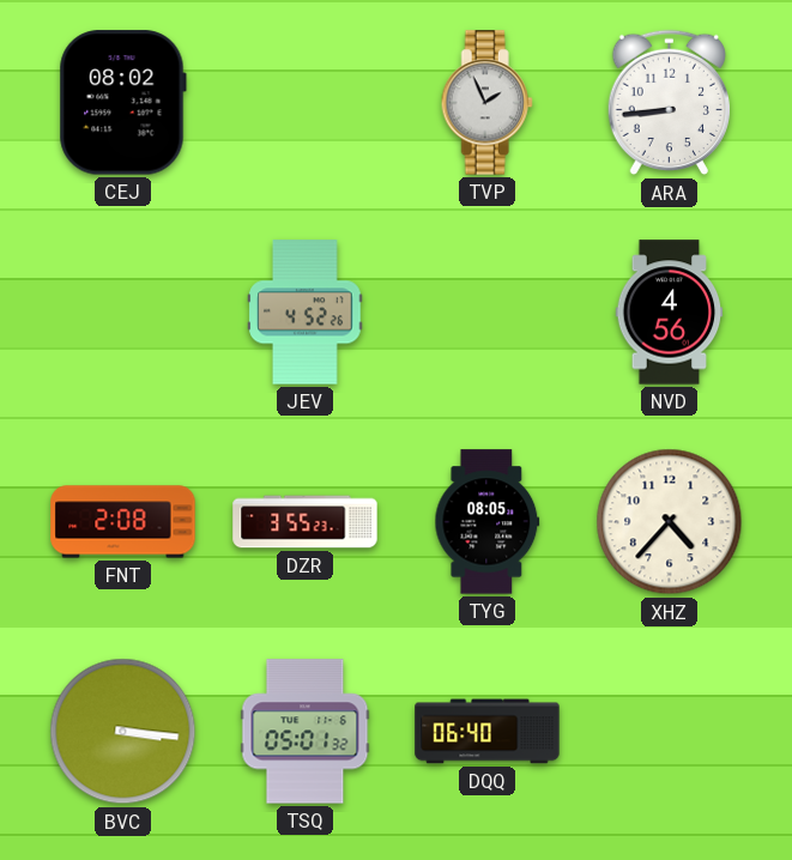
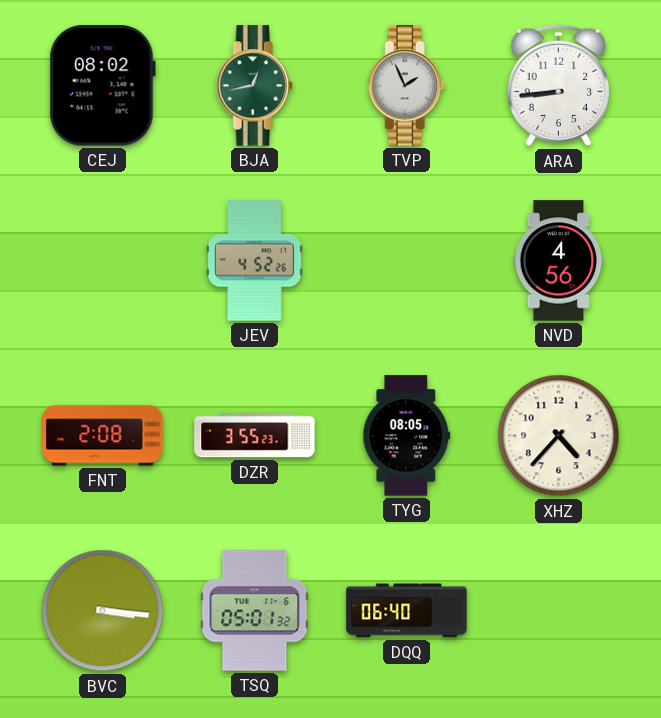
BJA: none -> 12:43
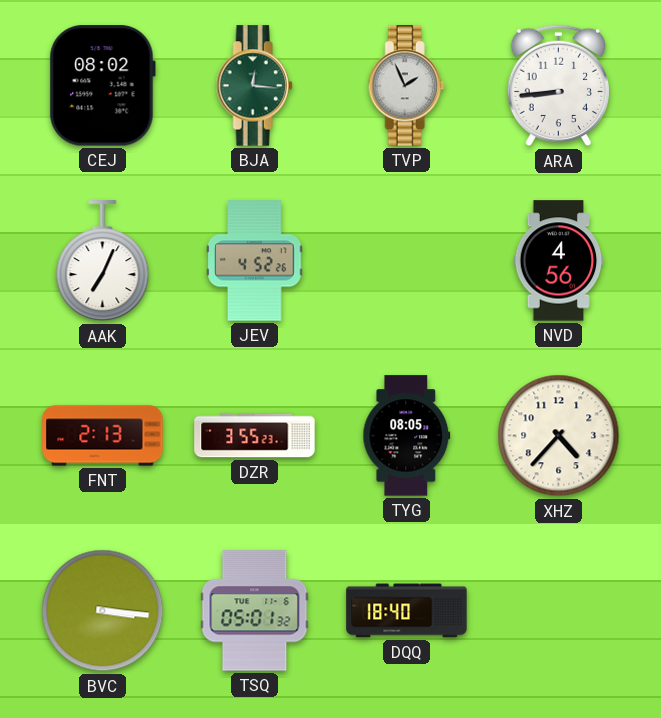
BJA: 12:43 -> 12:16
AAK: none -> 7:04
FNT: 2:08 -> 2:13
DQQ: 06:40 -> 18:40
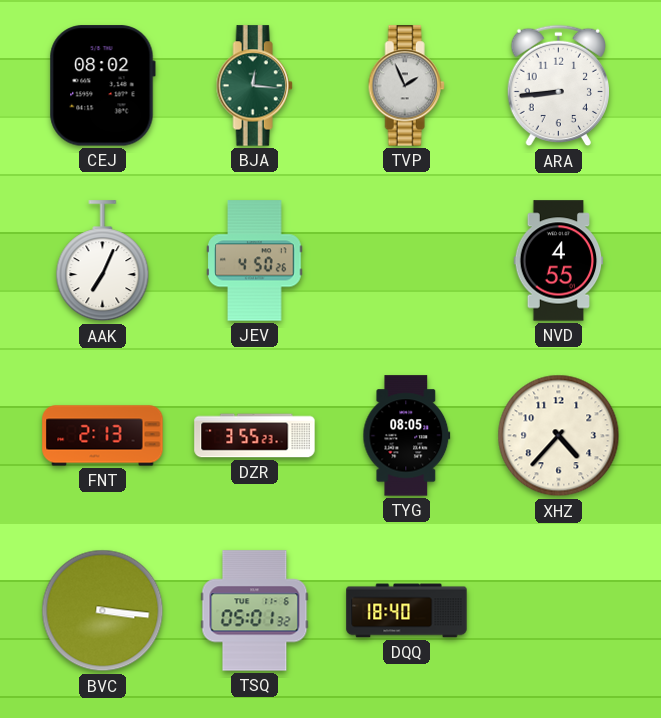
JEV: 4:52 -> 4:50
NVD: 4:56 -> 4:55
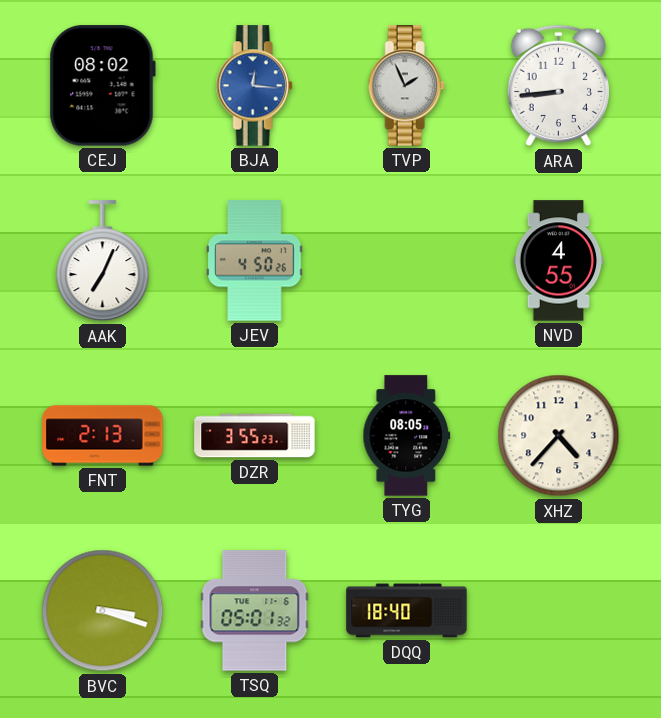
BJA dial: green -> blue
BVC: 3:16 -> 3:18
